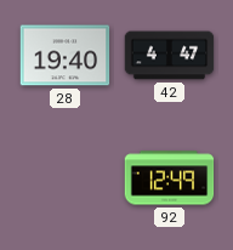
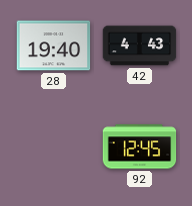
42: 4:47 -> 4:43
92: 12:49 -> 12:45
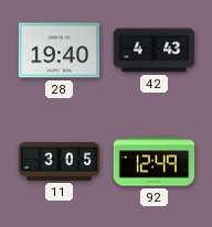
11: none -> 3:05
92: 12:45 -> 12:49
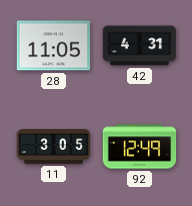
28: 19:40 -> 11:05
42: 4:43 -> 4:31
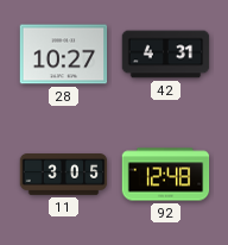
28: 11:05 -> 10:27
92: 12:49 -> 12:48
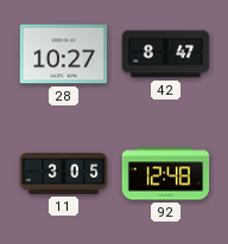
42: 4:31 -> 8:47
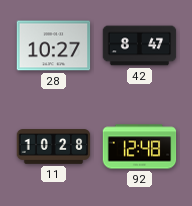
11: 3:05 -> 10:28
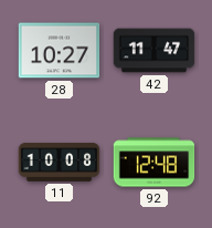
42: 8:47 -> 11:47
11: 10:28 -> 10:08
